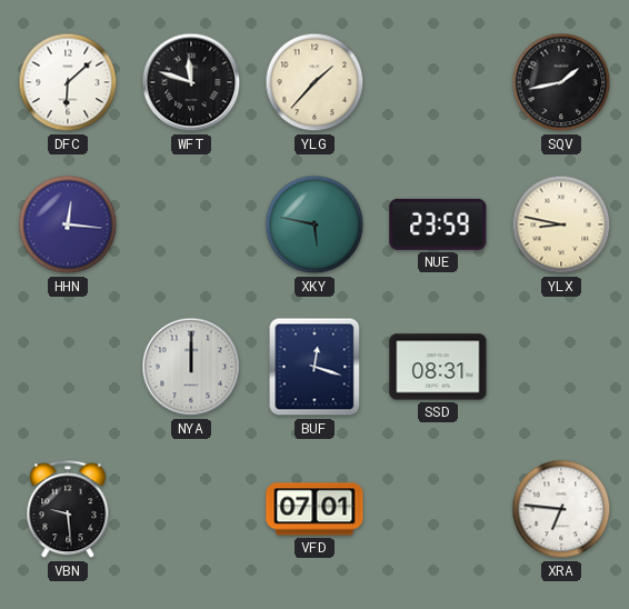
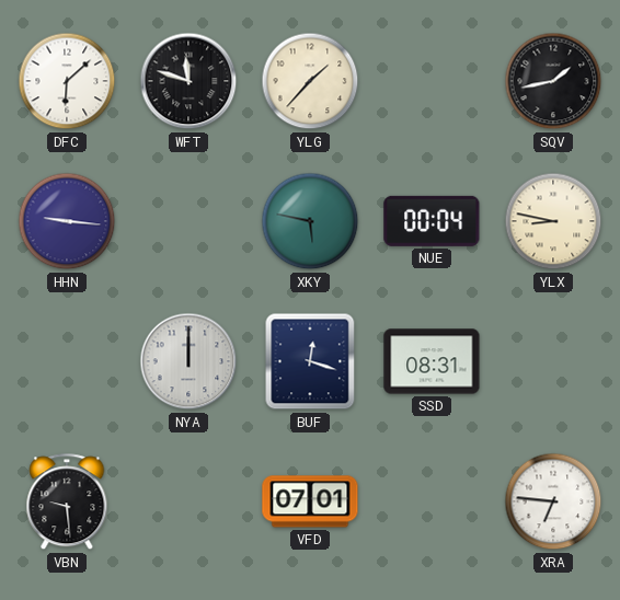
HHN: 12:16 -> 9:16
NUE: 23:59 -> 00:04
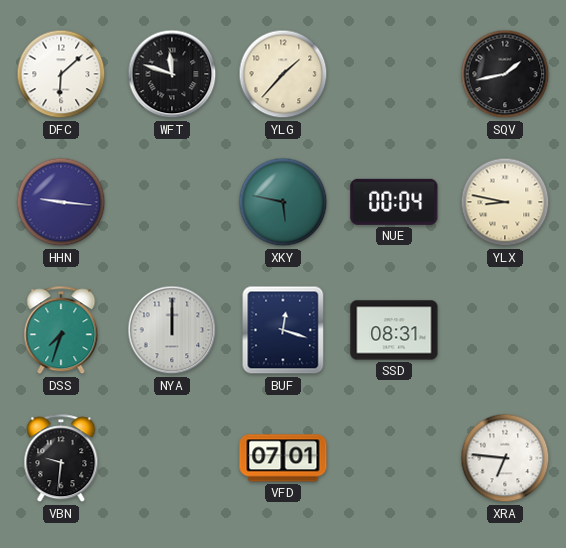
DSS: none -> 7:33
VBN: 9:29 -> 9:31
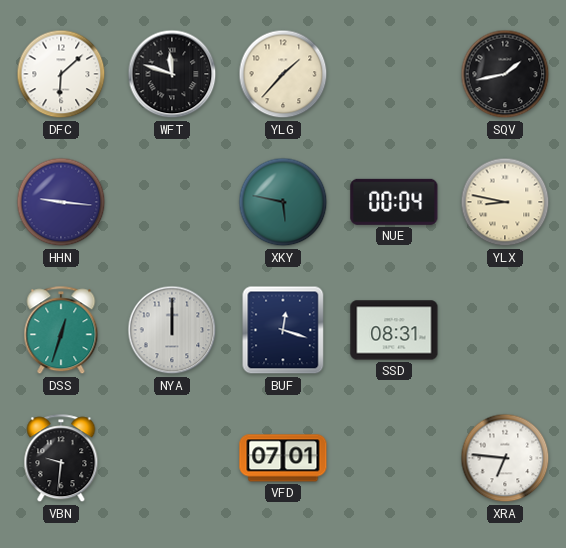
DSS: 7:33 -> 12:33
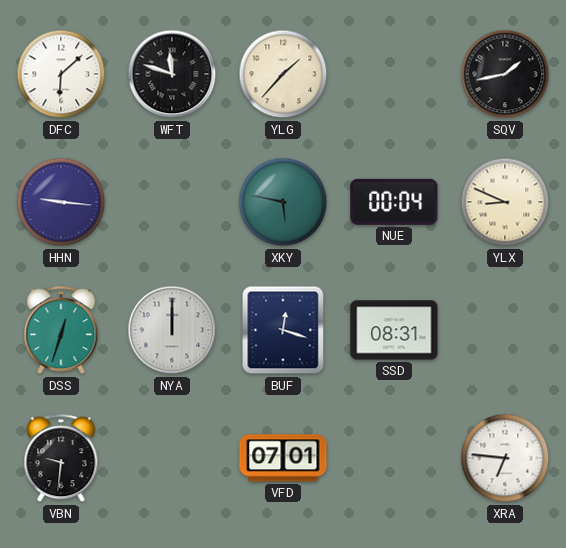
YLX: 8:47 -> 8:49
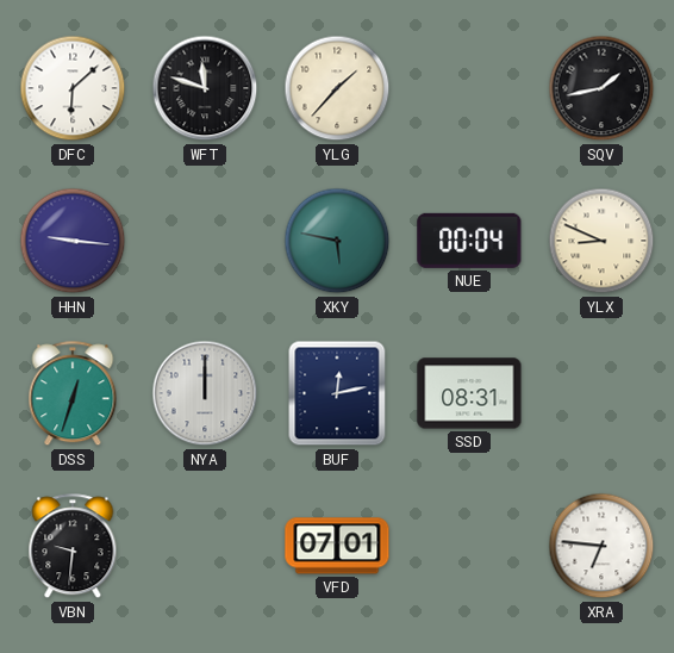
BUF: 12:18 -> 12:13
